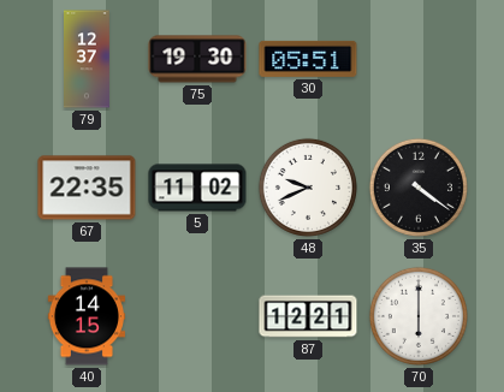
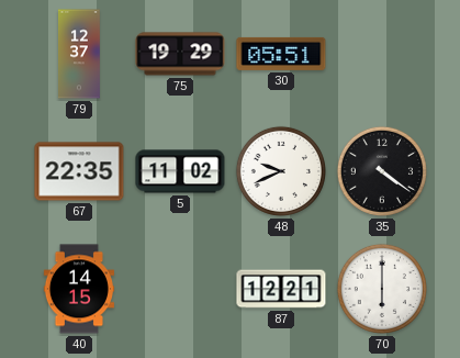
75: 19:30 -> 19:29
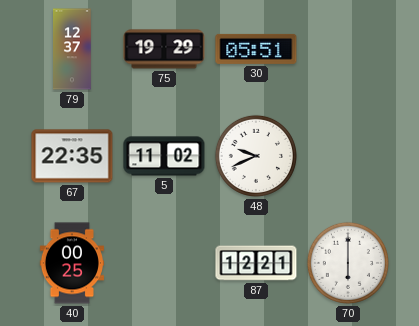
35: 4:21 -> none
40: 14:15 -> 00:25
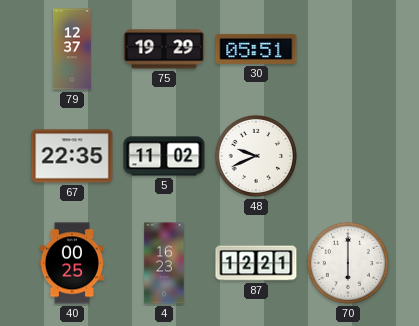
4: none -> 16:23
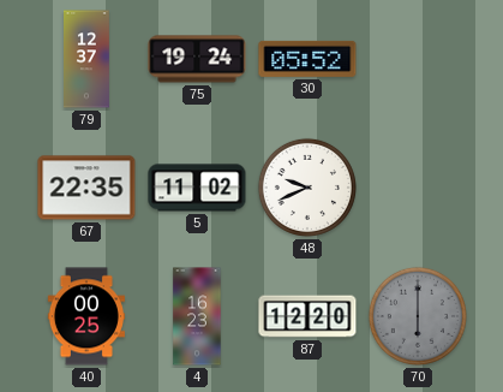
75: 19:29 -> 19:24
30: 05:51 -> 05:52
87: 12:21 -> 12:20
70 dial: white -> grey
